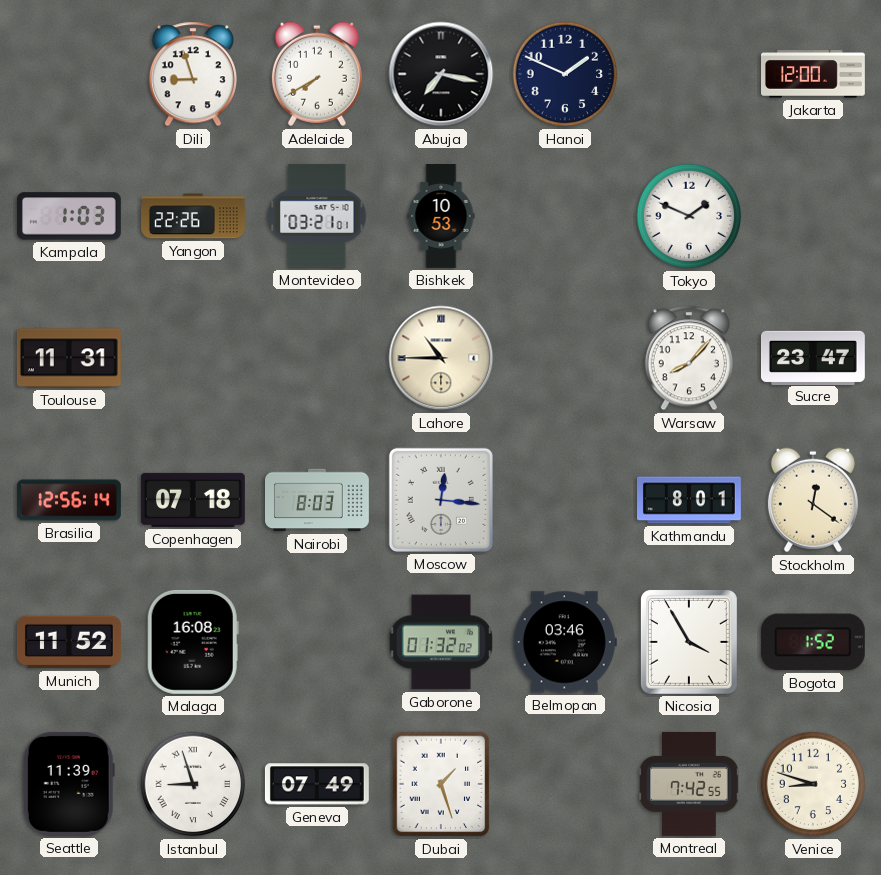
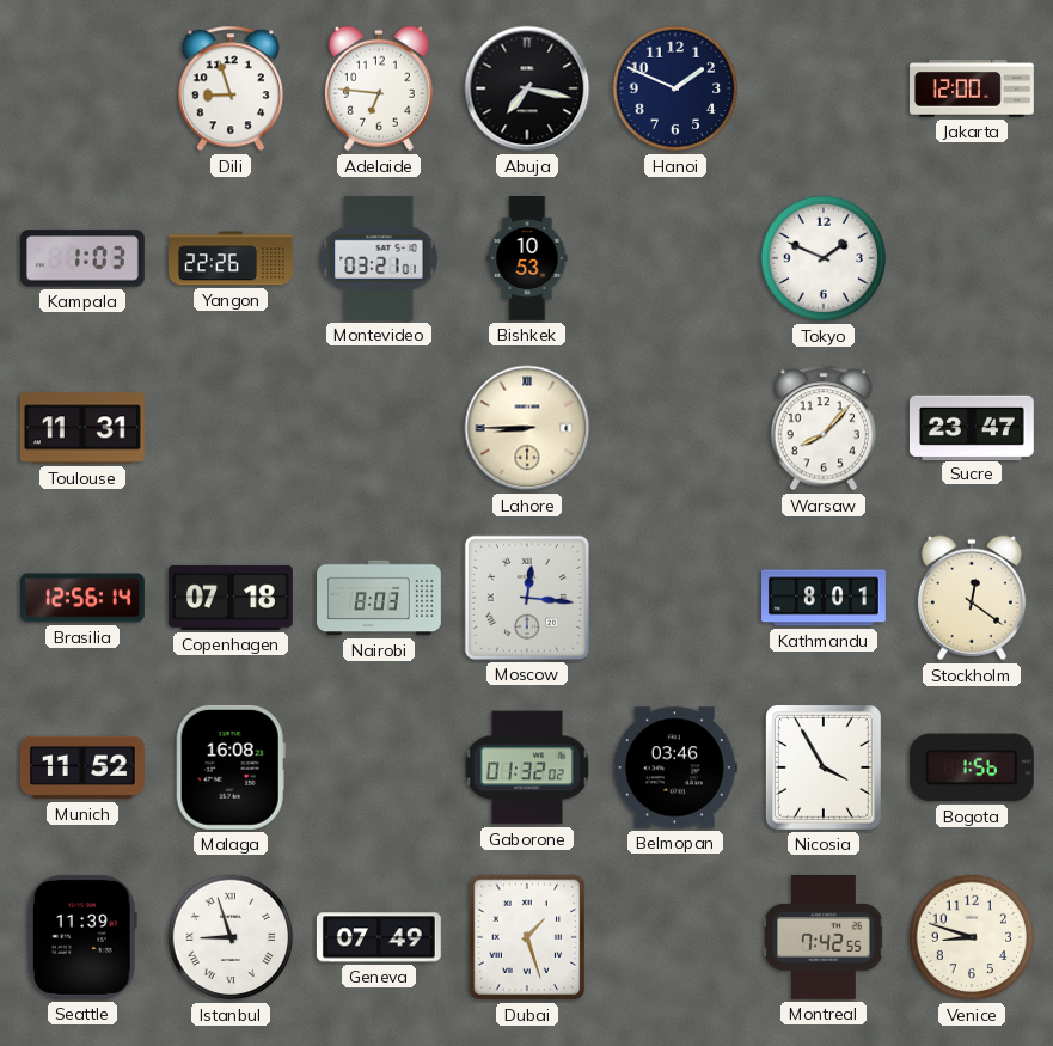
Adelaide: 7:40 -> 6:46
Lahore: 10:45 -> 8:45
Bogota: 1:52 -> 1:56
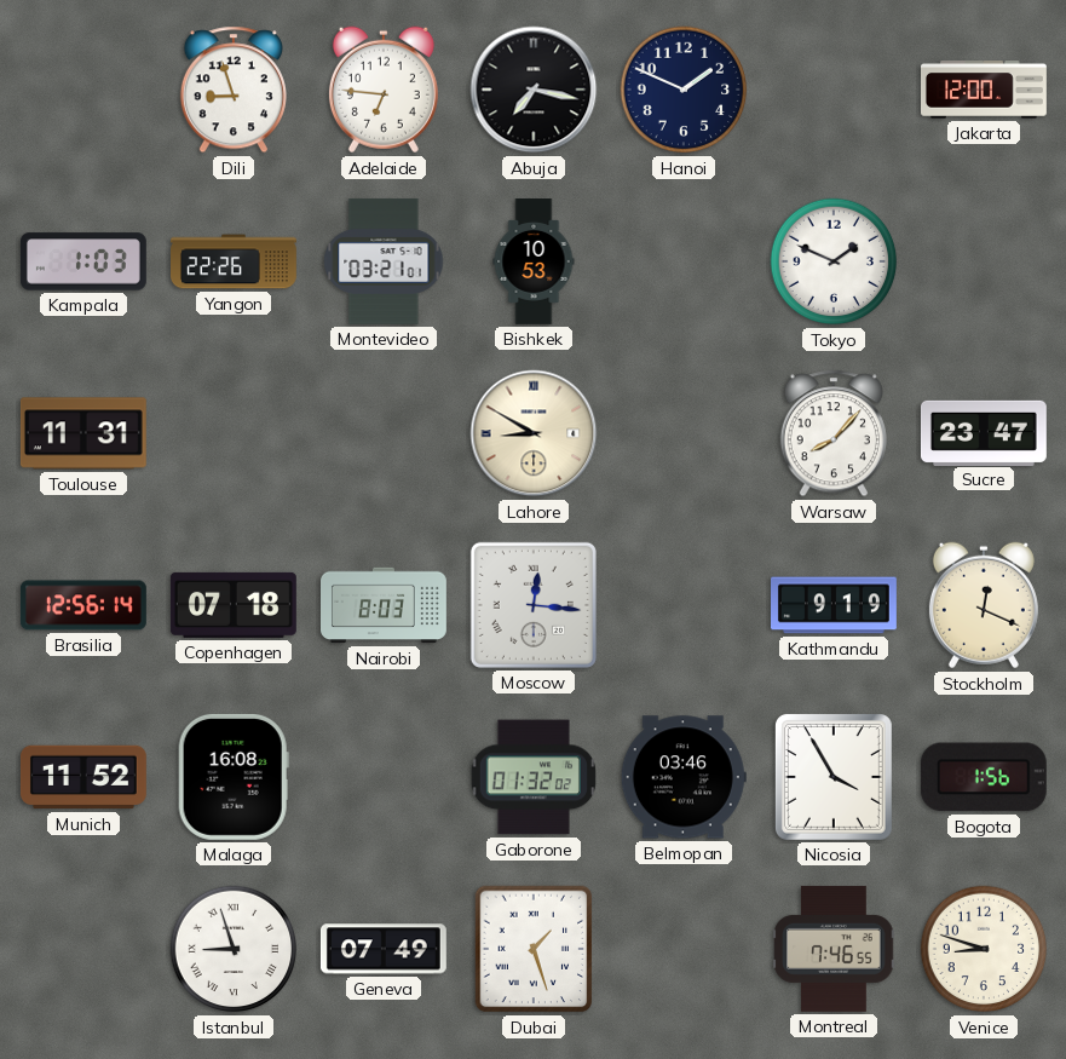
Lahore: 8:45 -> 8:50
Kathmandu: 8:01 -> 9:19
Stockholm: 12:21 -> 12:19
Seattle: 11:39 -> none
Montreal: 7:42 -> 7:46
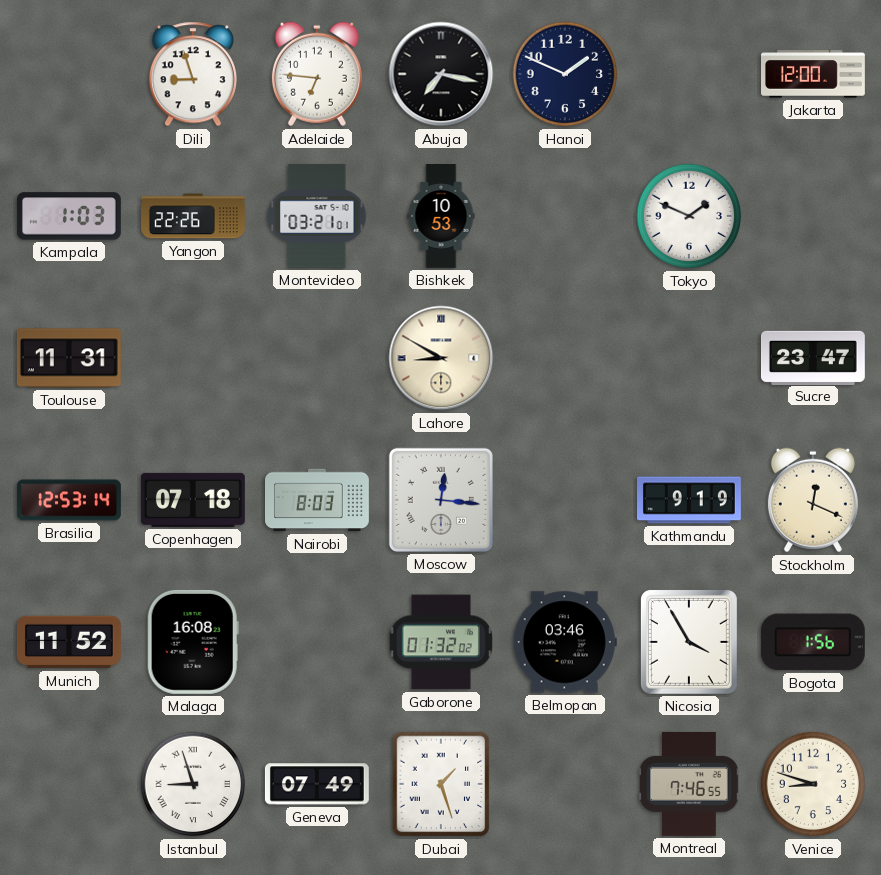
Warsaw: 8:07 -> none
Brasilia: 12:56 -> 12:53
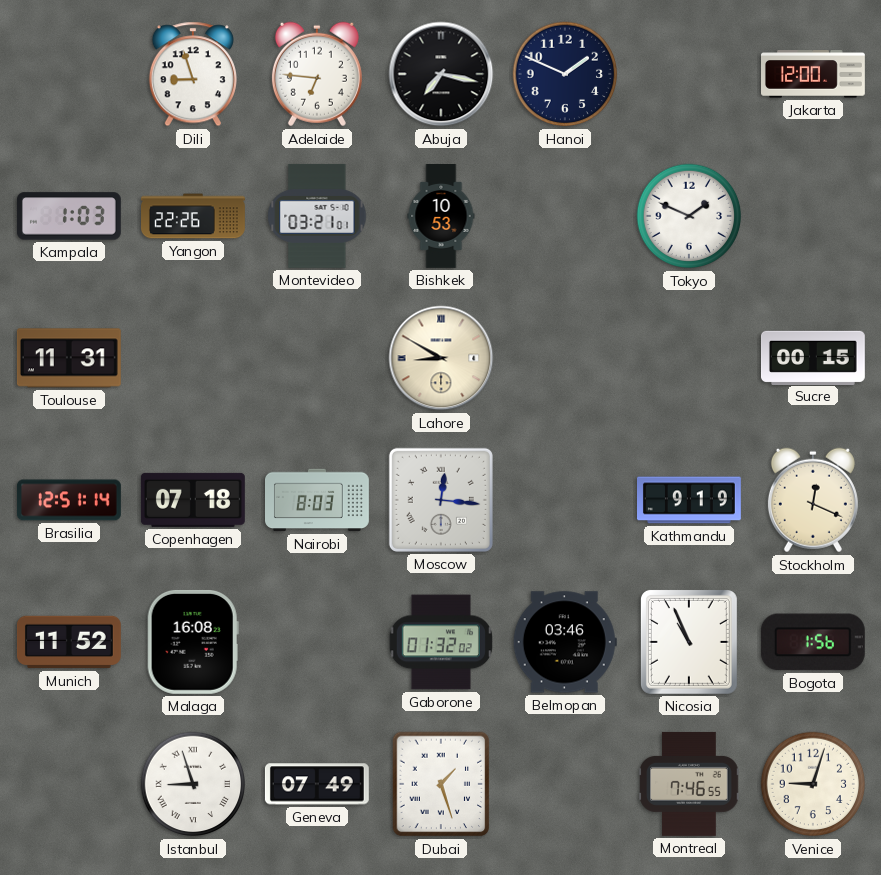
Sucre: 23:47 -> 00:15
Brasilia: 12:53 -> 12:51
Nicosia: 3:55 -> 10:56
Venice: 8:48 -> 9:03
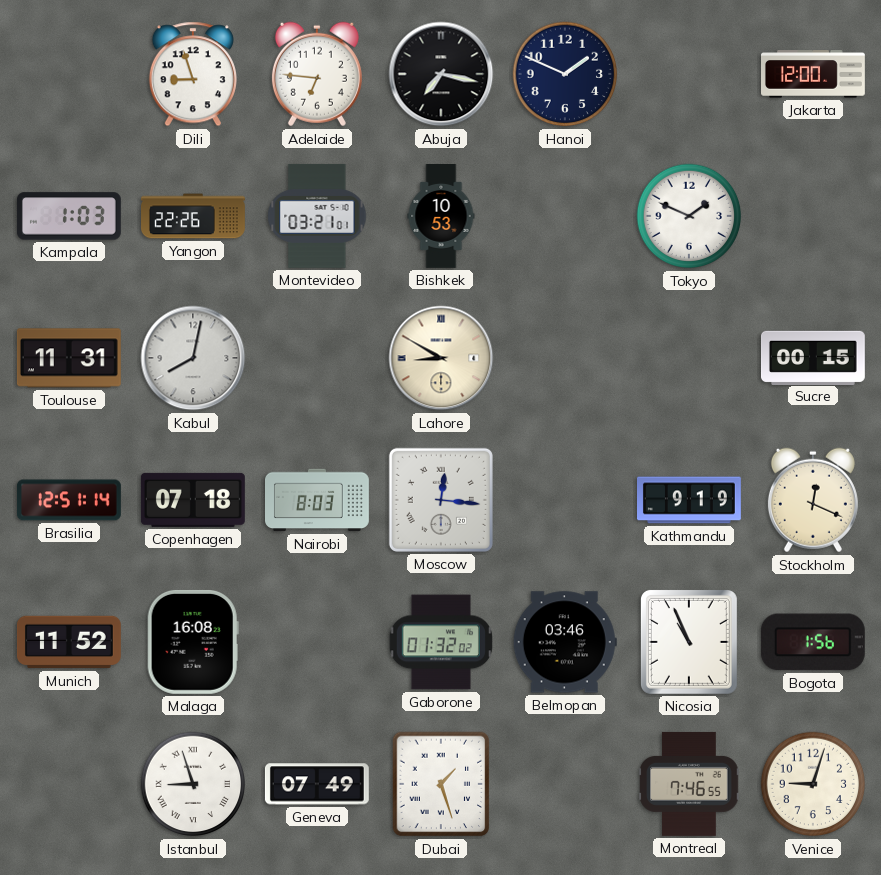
Kabul: none -> 8:02
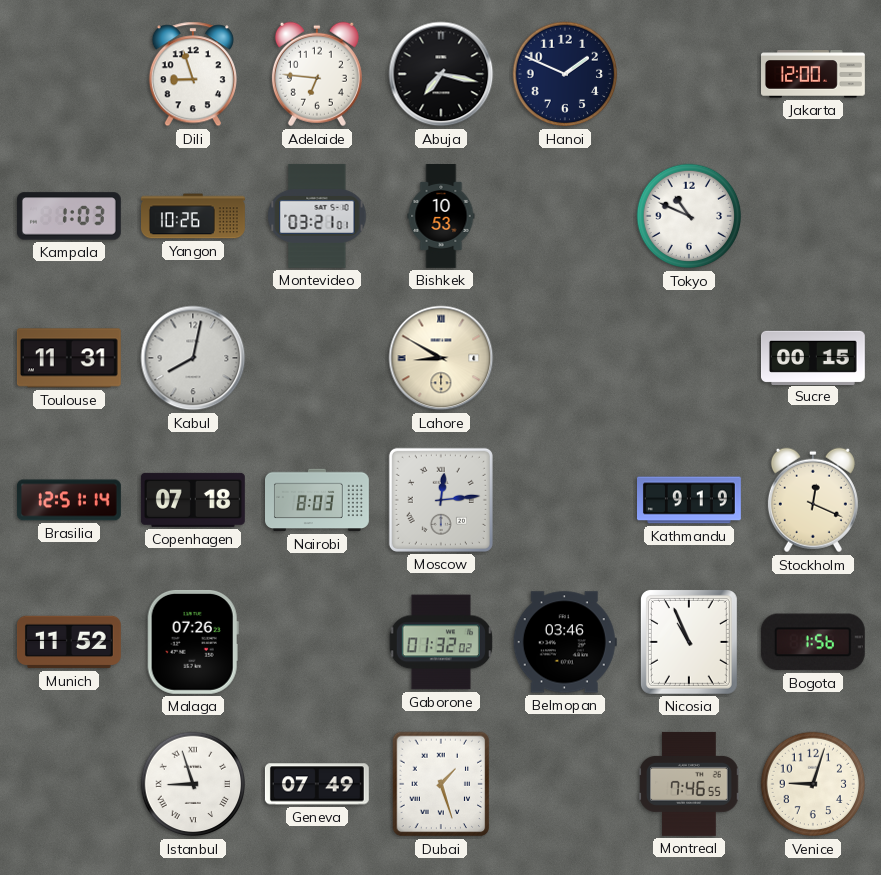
Yangon: 22:26 -> 10:26
Tokyo: 1:49 -> 10:49
Moscow: 12:16 -> 12:14
Malaga: 16:08 -> 07:26
